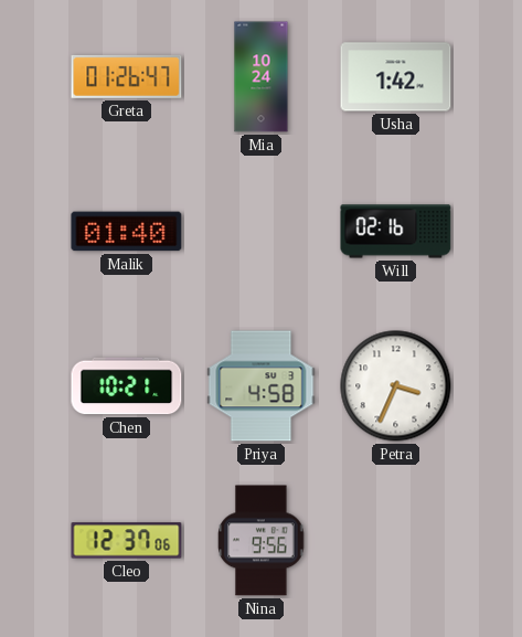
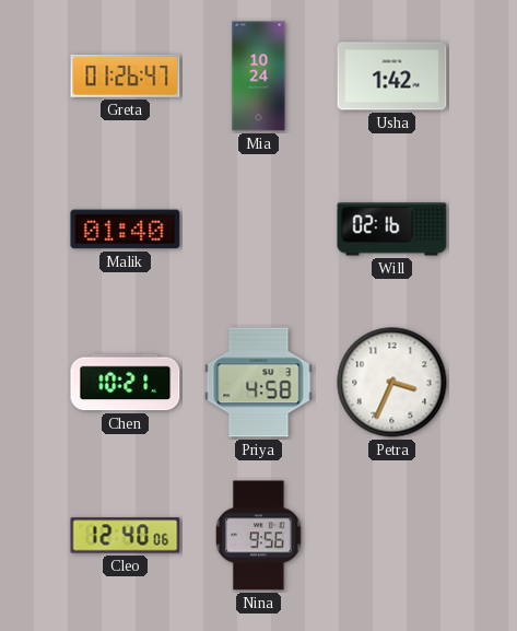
Cleo: 12:37 -> 12:40
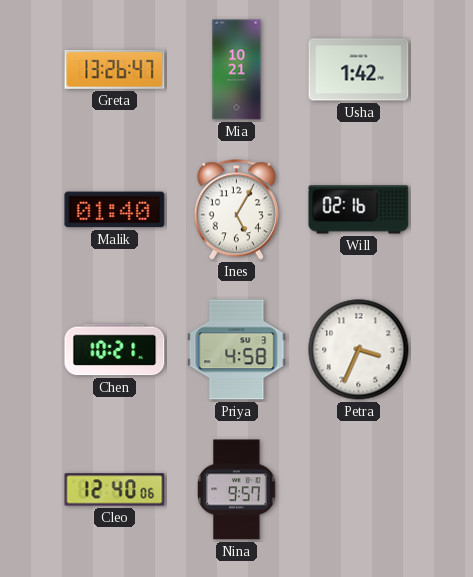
Greta: 01:26 -> 13:26
Mia: 10:24 -> 10:21
Ines: none -> 5:05
Nina: 9:56 -> 9:57
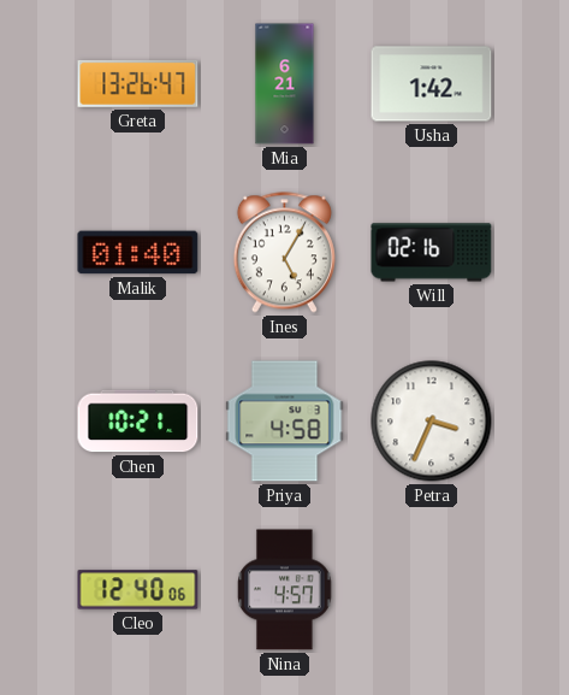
Mia: 10:21 -> 6:21
Nina: 9:57 -> 4:57
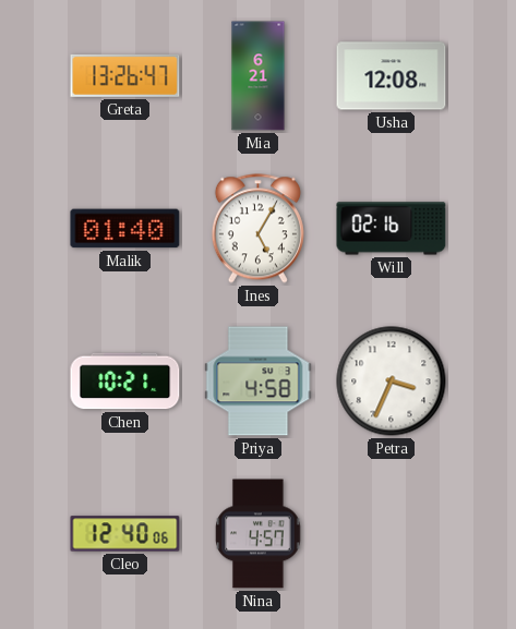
Usha: 1:42 -> 12:08
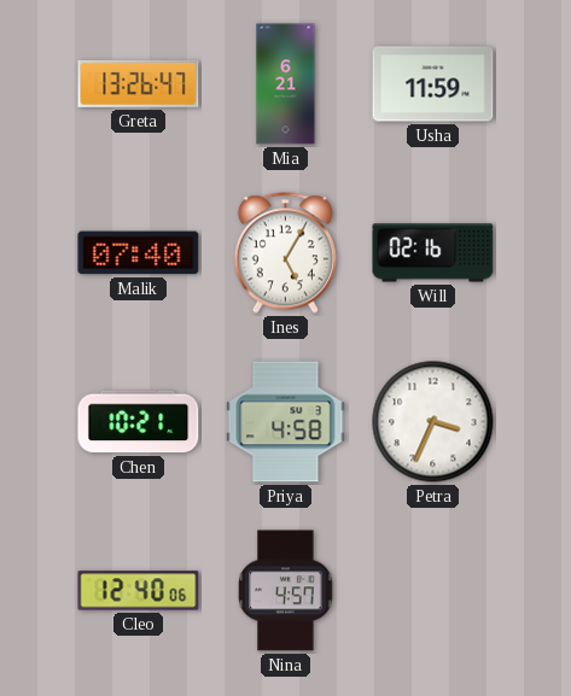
Usha: 12:08 -> 11:59
Malik: 01:40 -> 07:40
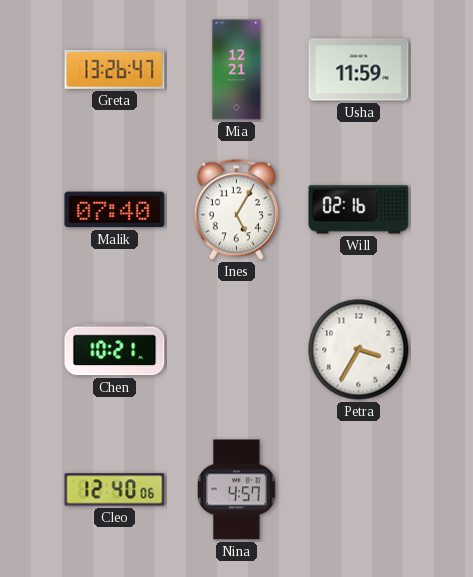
Mia: 6:21 -> 12:21
Priya: 4:58 -> none
Petra: 3:34 -> 3:35
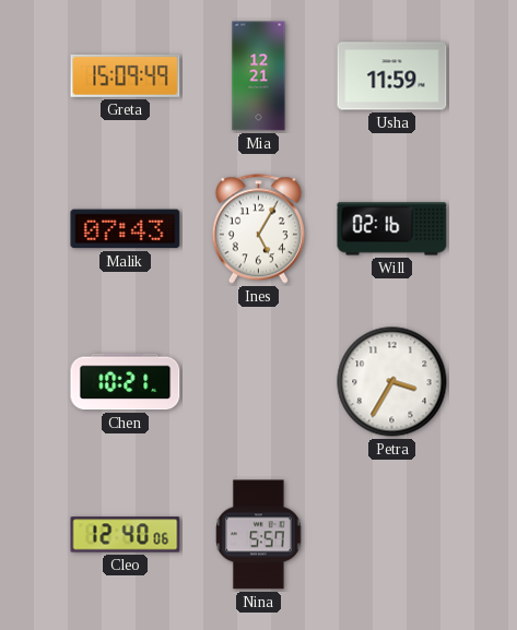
Greta: 13:26 -> 15:09
Malik: 07:40 -> 07:43
Nina: 4:57 -> 5:57
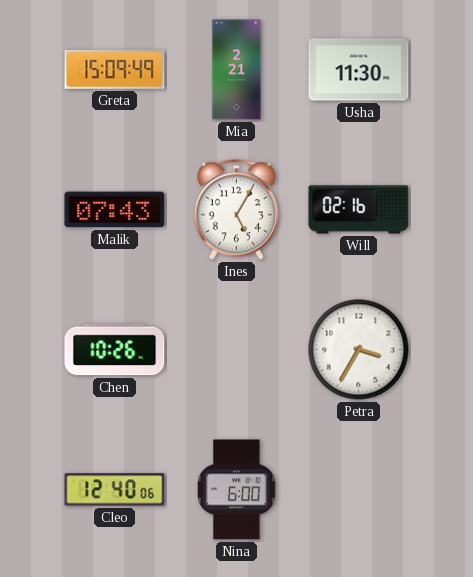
Mia: 12:21 -> 2:21
Usha: 11:59 -> 11:30
Chen: 10:21 -> 10:26
Nina: 5:57 -> 6:00
